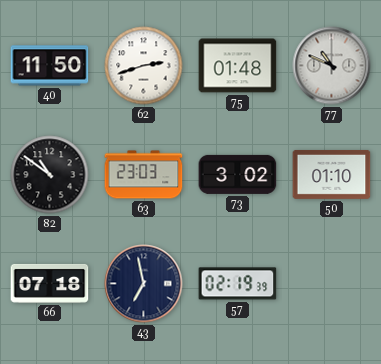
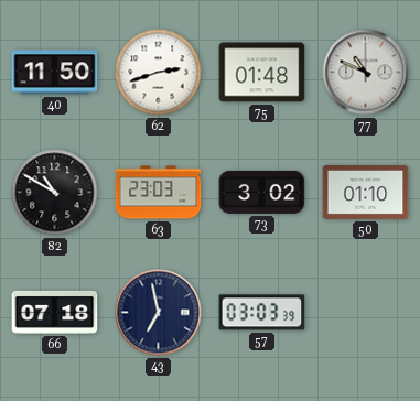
82: 10:51 -> 10:50
57: 02:19 -> 03:03
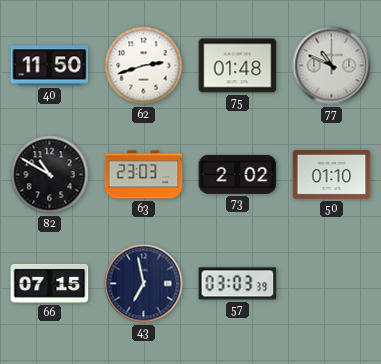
73: 3:02 -> 2:02
66: 07:18 -> 07:15
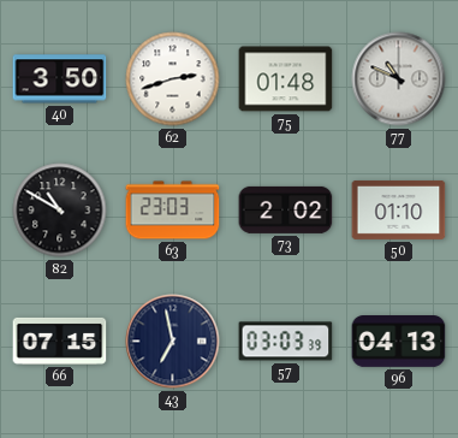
40: 11:50 -> 3:50
96: none -> 04:13
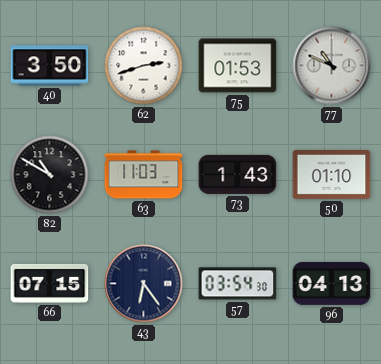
75: 01:48 -> 01:53
63: 23:03 -> 11:03
73: 2:02 -> 1:43
43: 6:58 -> 6:24
57: 03:03 -> 03:54
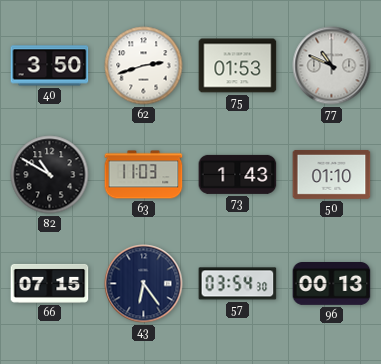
96: 04:13 -> 00:13
